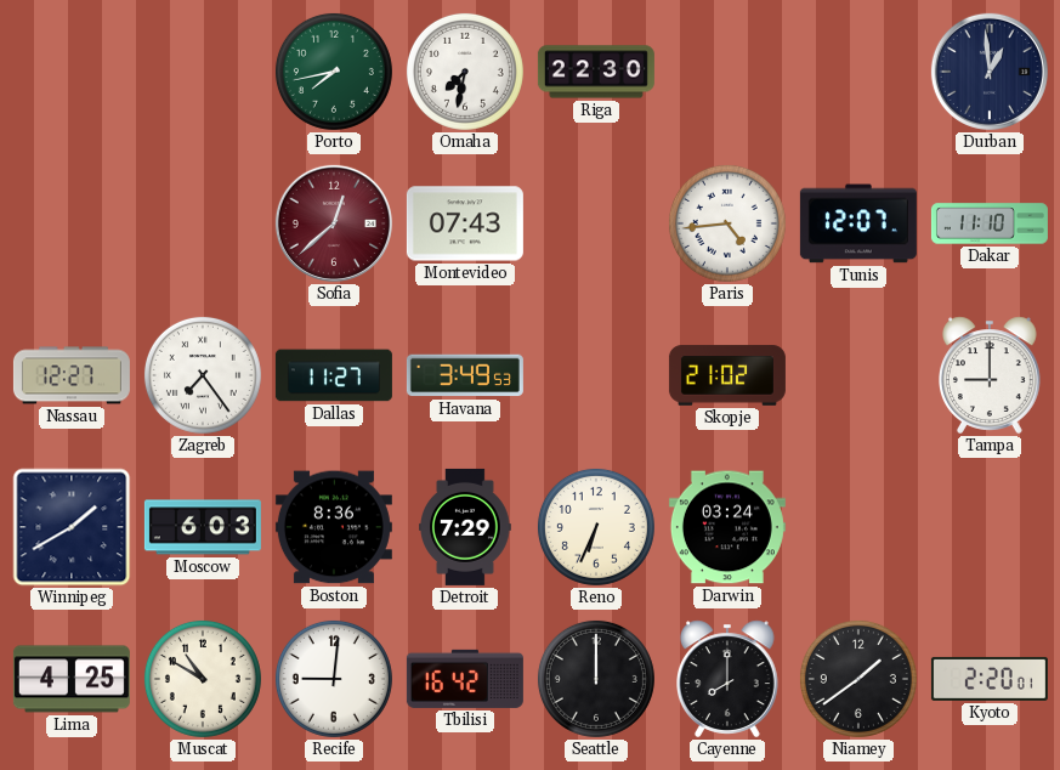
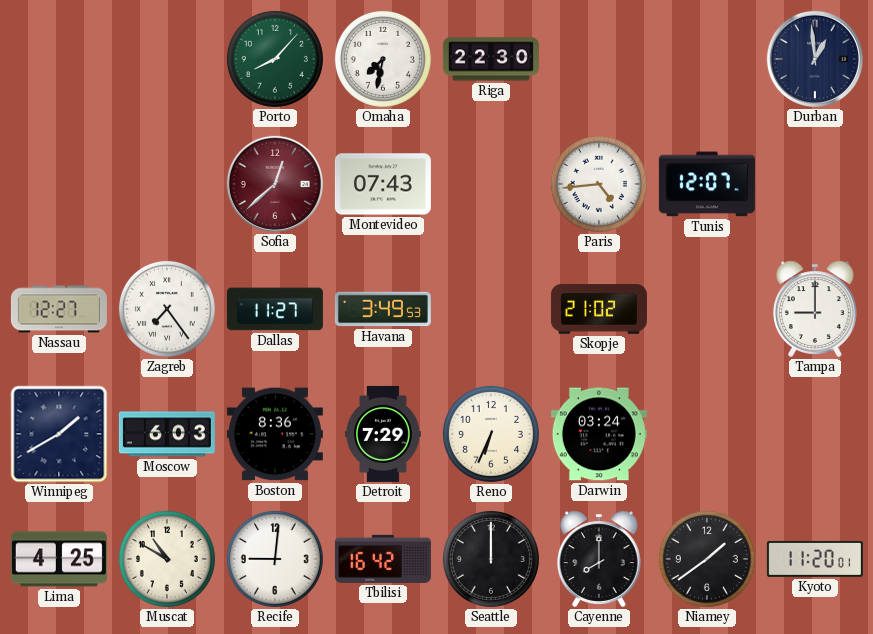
Porto: 7:43 -> 8:07
Dakar: 11:10 -> none
Kyoto: 2:20 -> 11:20
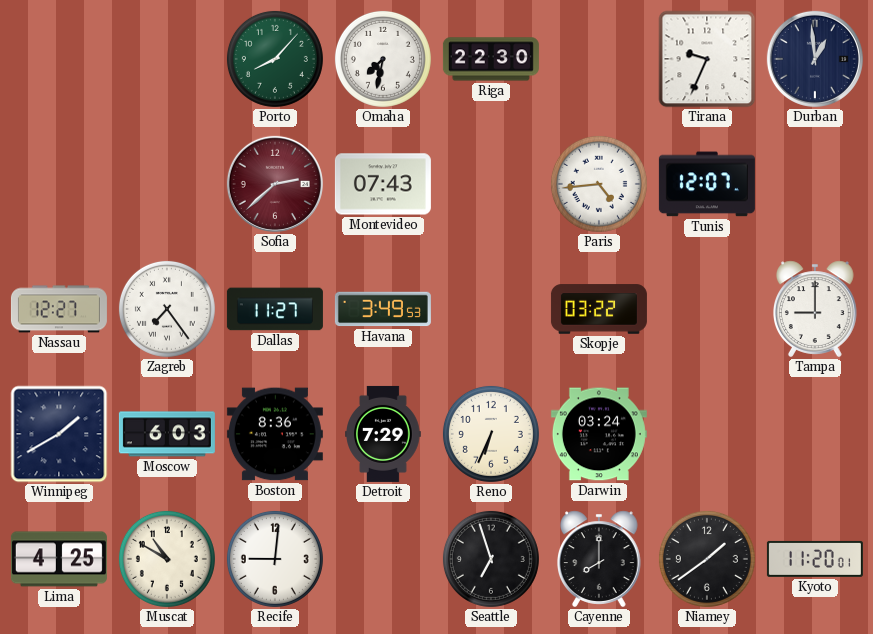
Tirana: none -> 9:34
Sofia: 12:38 -> 2:38
Skopje: 21:02 -> 03:22
Tbilisi: 16:42 -> none
Seattle: 12:00 -> 6:57
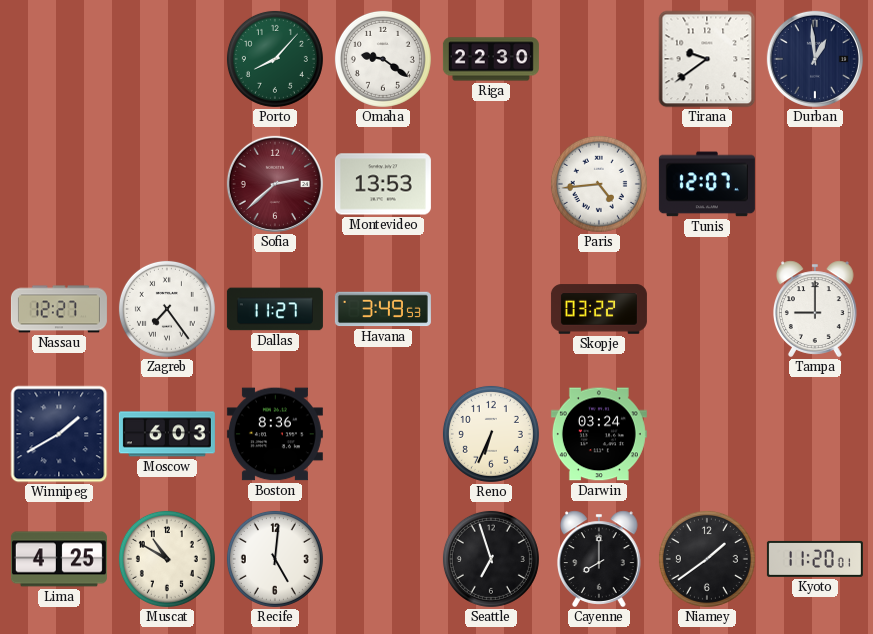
Omaha: 7:32 -> 9:21
Tirana: 9:34 -> 9:39
Montevideo: 07:43 -> 13:53
Detroit: 7:29 -> none
Recife: 9:01 -> 5:01
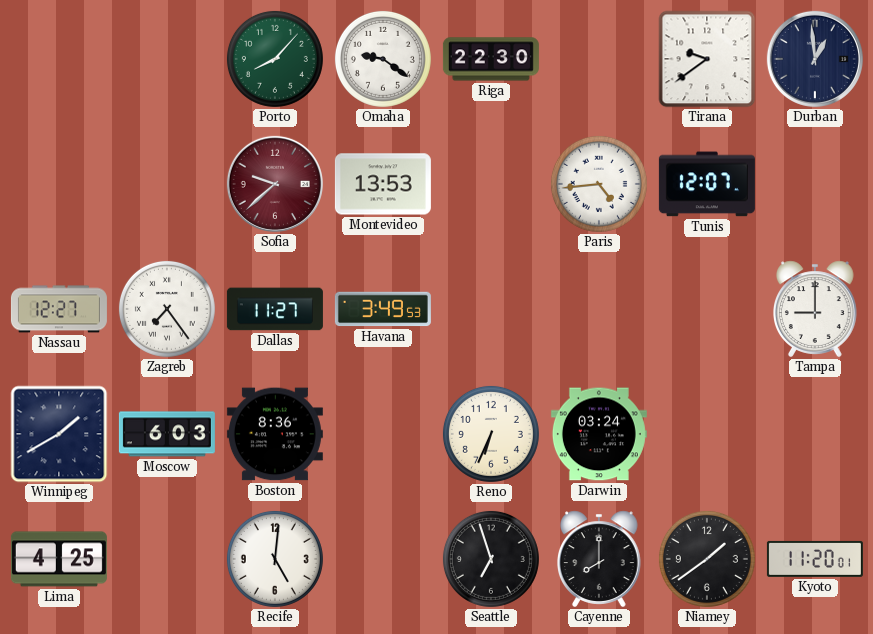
Sofia: 2:38 -> 9:38
Skopje: 03:22 -> none
Muscat: 10:50 -> none
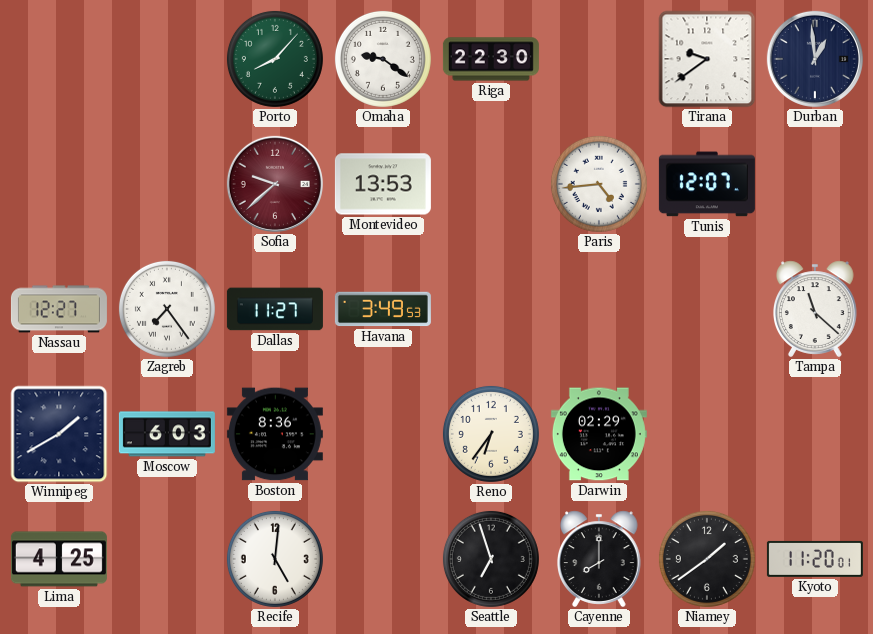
Tampa: 9:00 -> 11:22
Reno: 6:34 -> 6:36
Darwin: 03:24 -> 02:29
